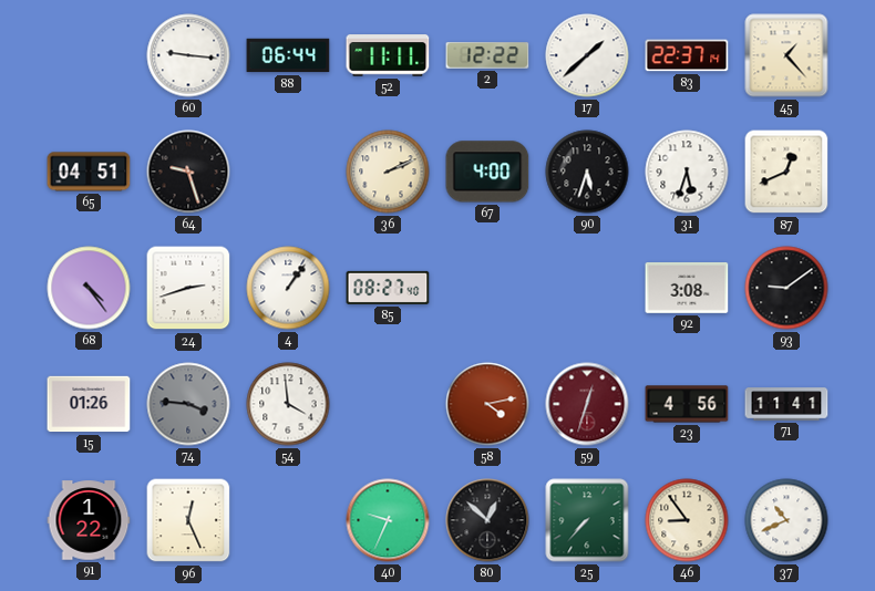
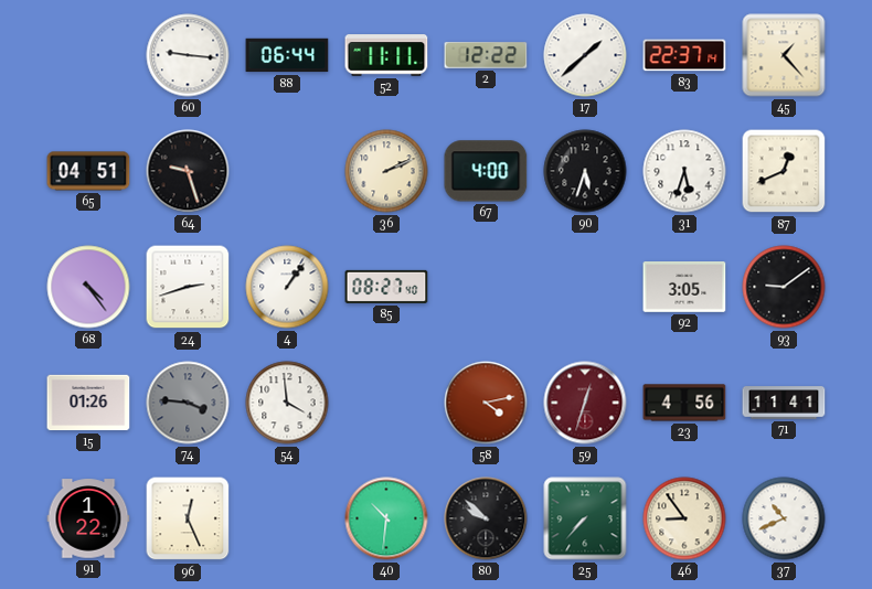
92: 3:08 -> 3:05
40: 9:34 -> 10:31
80: 12:52 -> 9:52
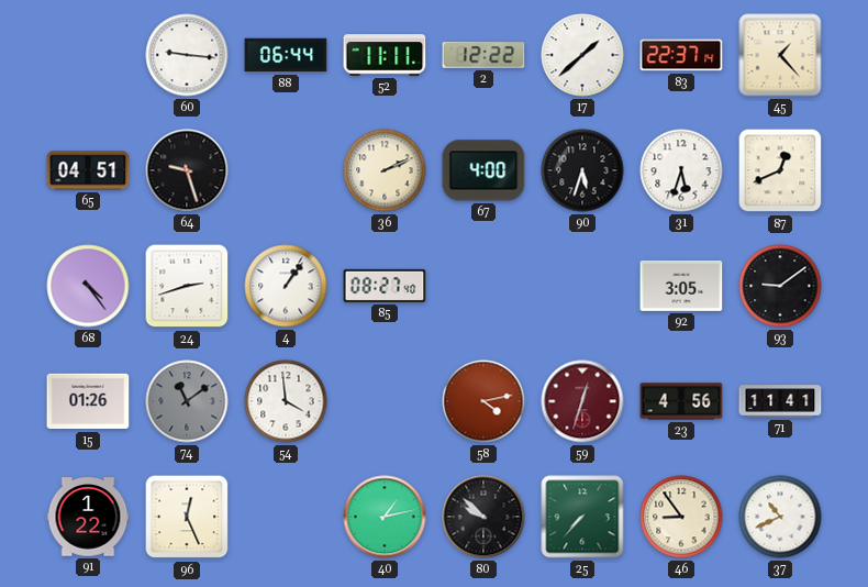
74: 3:46 -> 11:09
40: 10:31 -> 1:13
